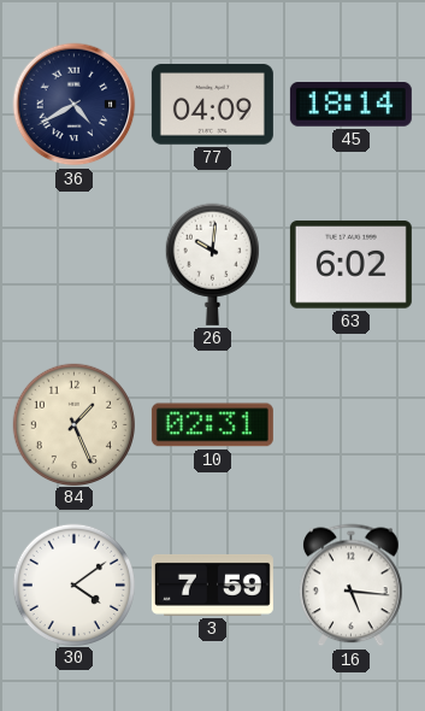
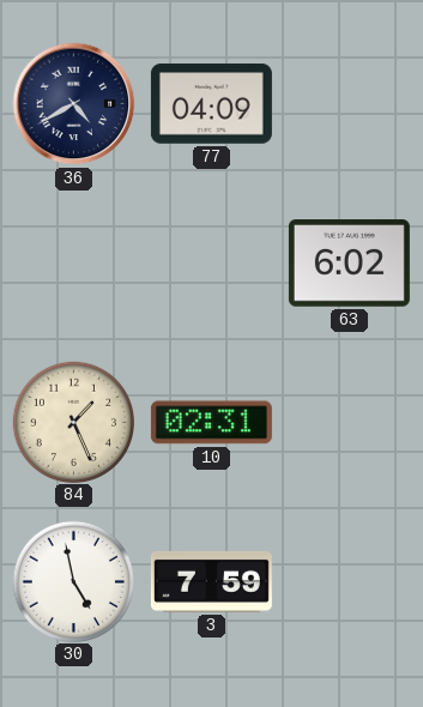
45: 18:14 -> none
26: 10:01 -> none
30: 4:09 -> 4:58
16: 5:16 -> none
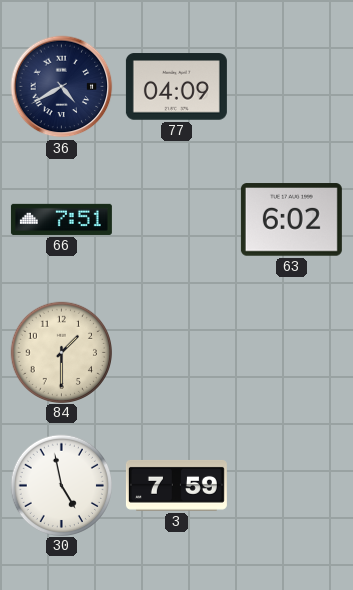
66: none -> 7:51
84: 1:26 -> 1:30
10: 02:31 -> none
